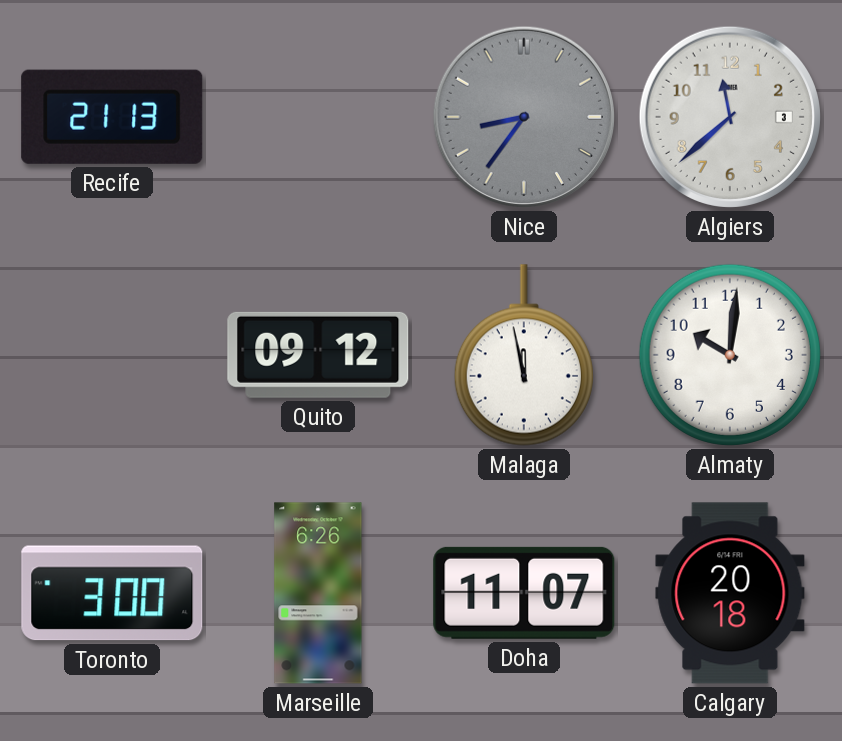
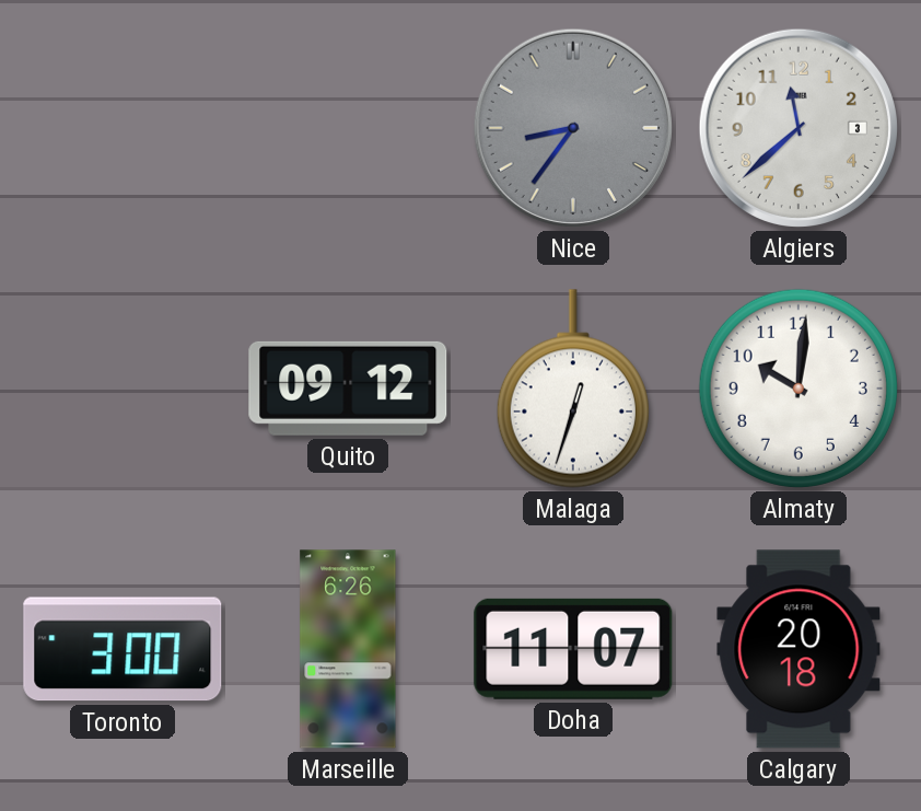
Recife: 21:13 -> none
Malaga: 11:58 -> 12:33
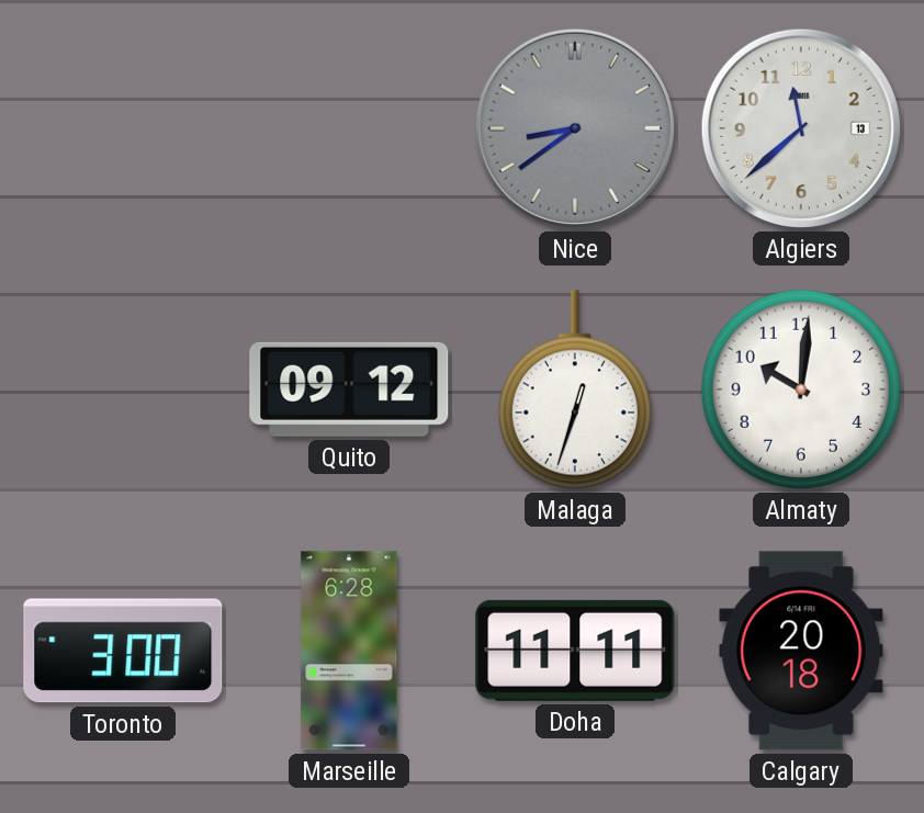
Nice: 8:36 -> 8:39
Algiers date: 3 -> 13
Marseille: 6:26 -> 6:28
Doha: 11:07 -> 11:11
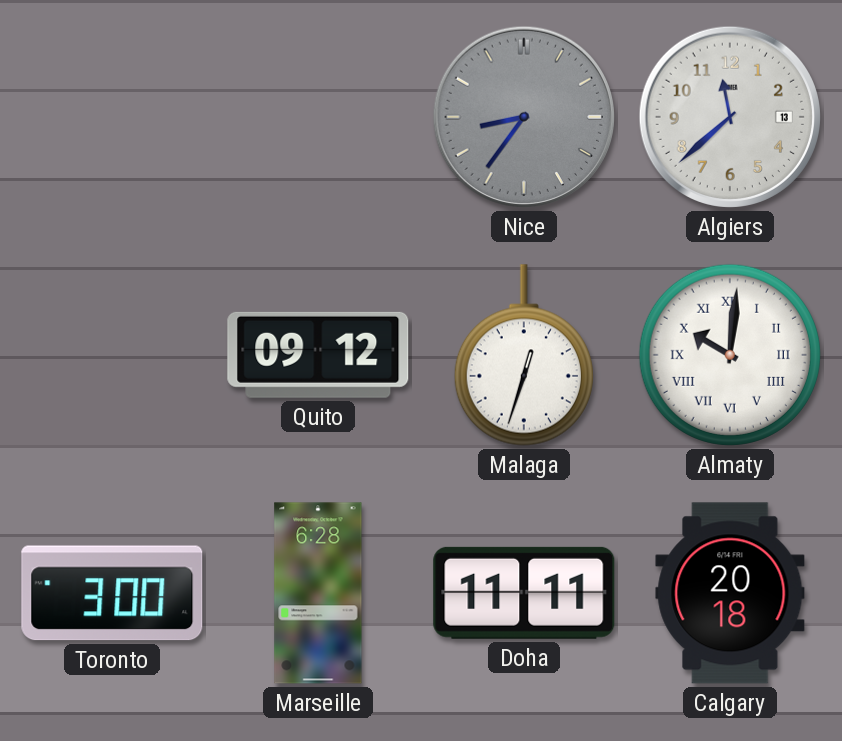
Nice: 8:39 -> 8:36
Almaty numerals: Arabic -> Roman
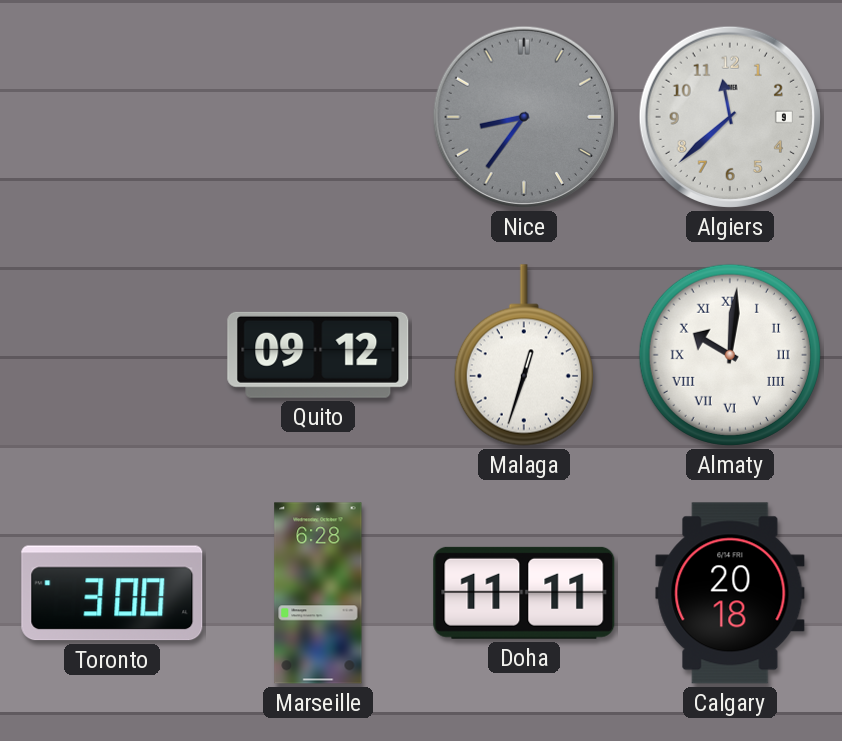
Algiers date: 13 -> 9
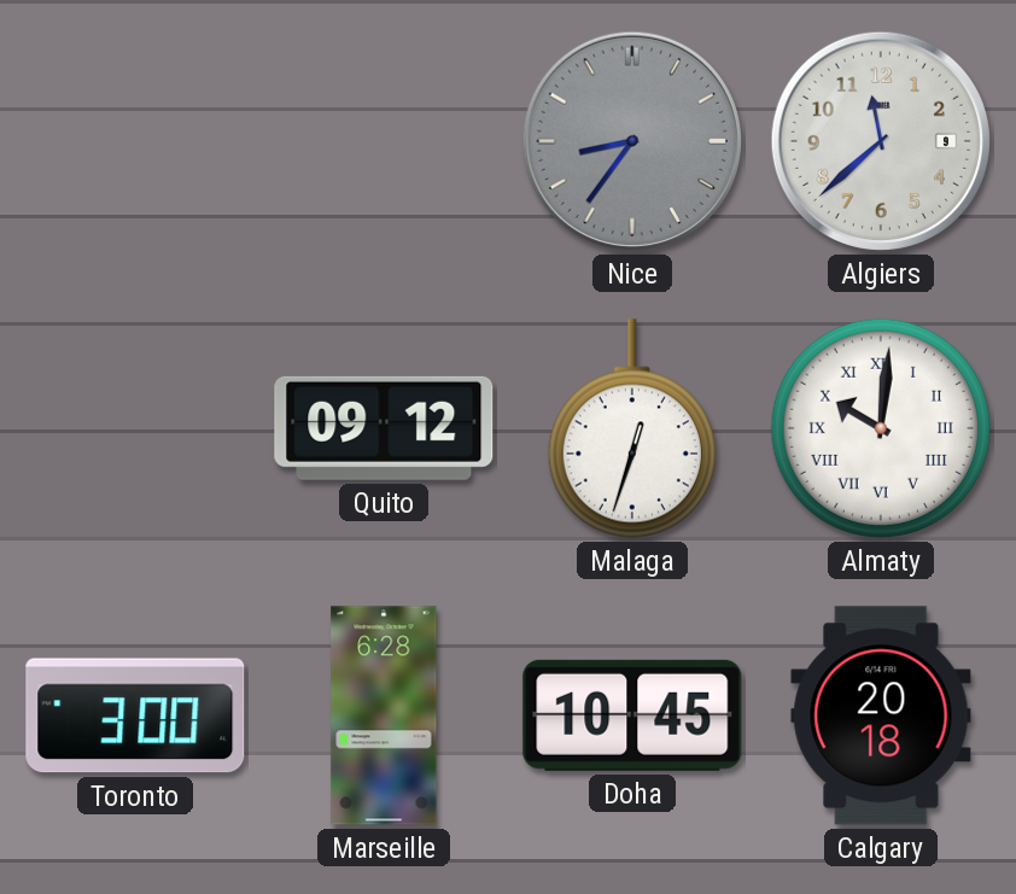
Doha: 11:11 -> 10:45
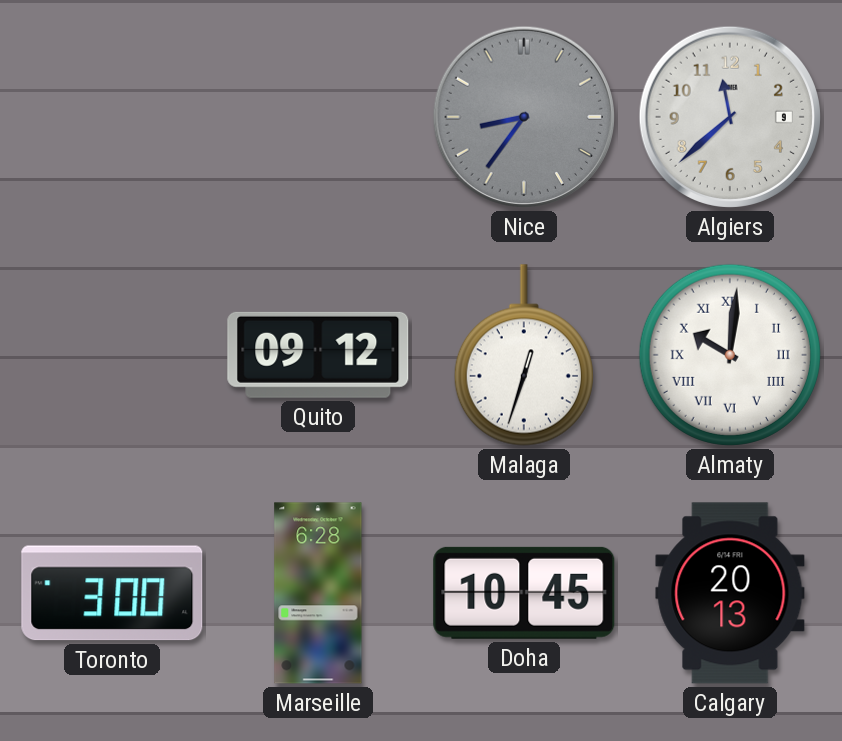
Calgary: 20:18 -> 20:13
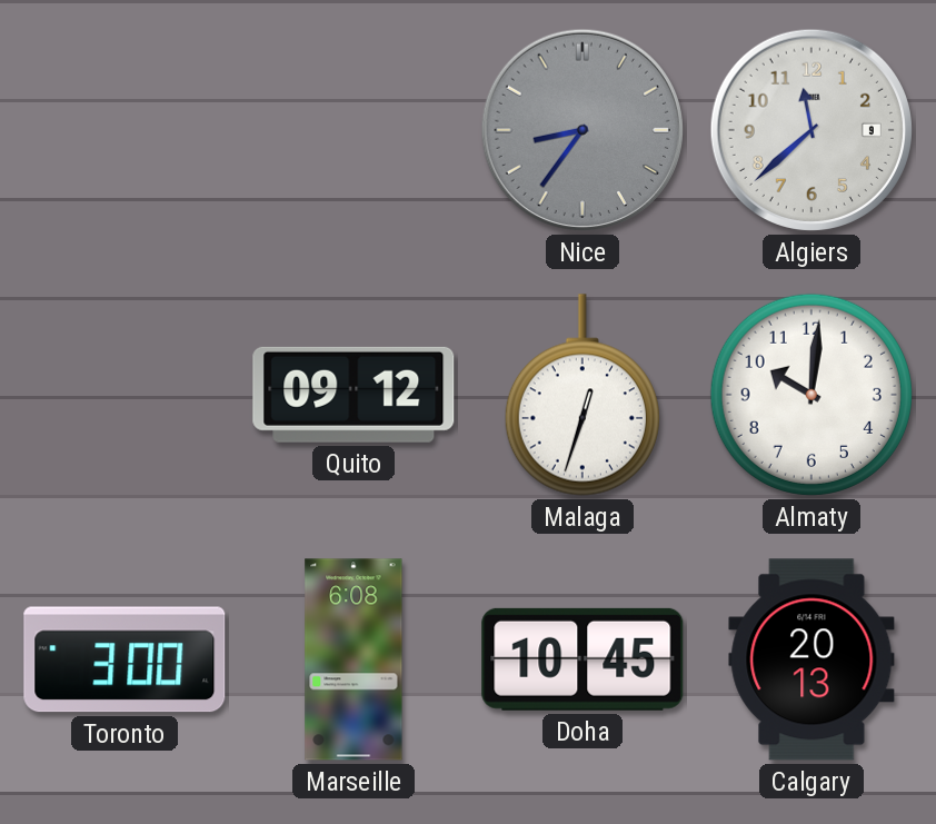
Almaty numerals: Roman -> Arabic
Marseille: 6:28 -> 6:08
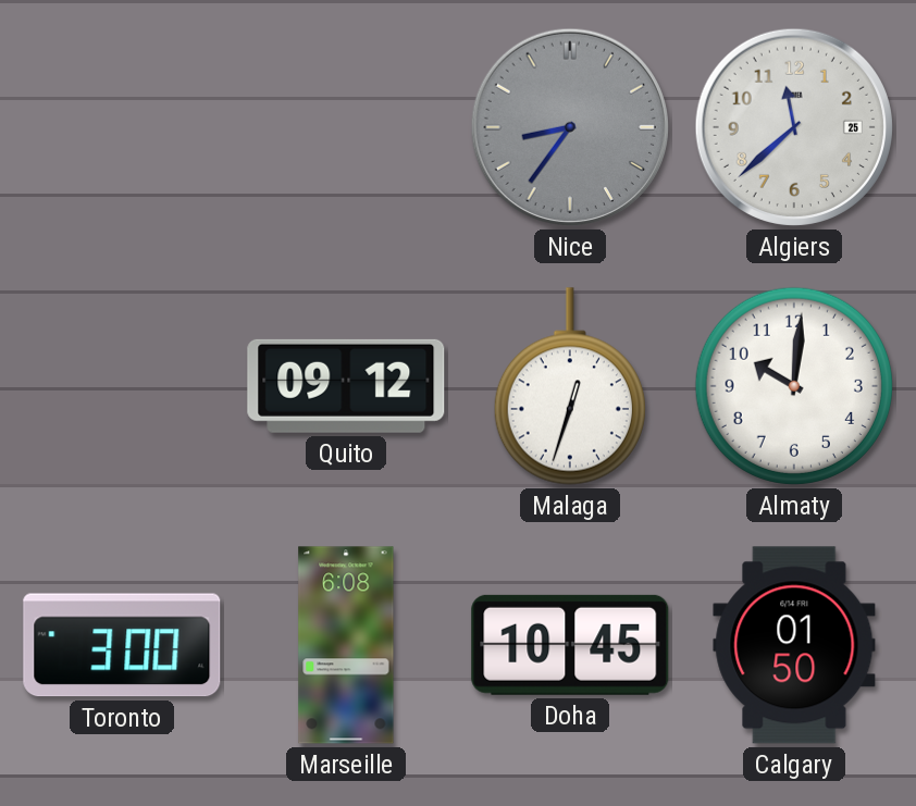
Algiers date: 9 -> 25
Calgary: 20:13 -> 01:50
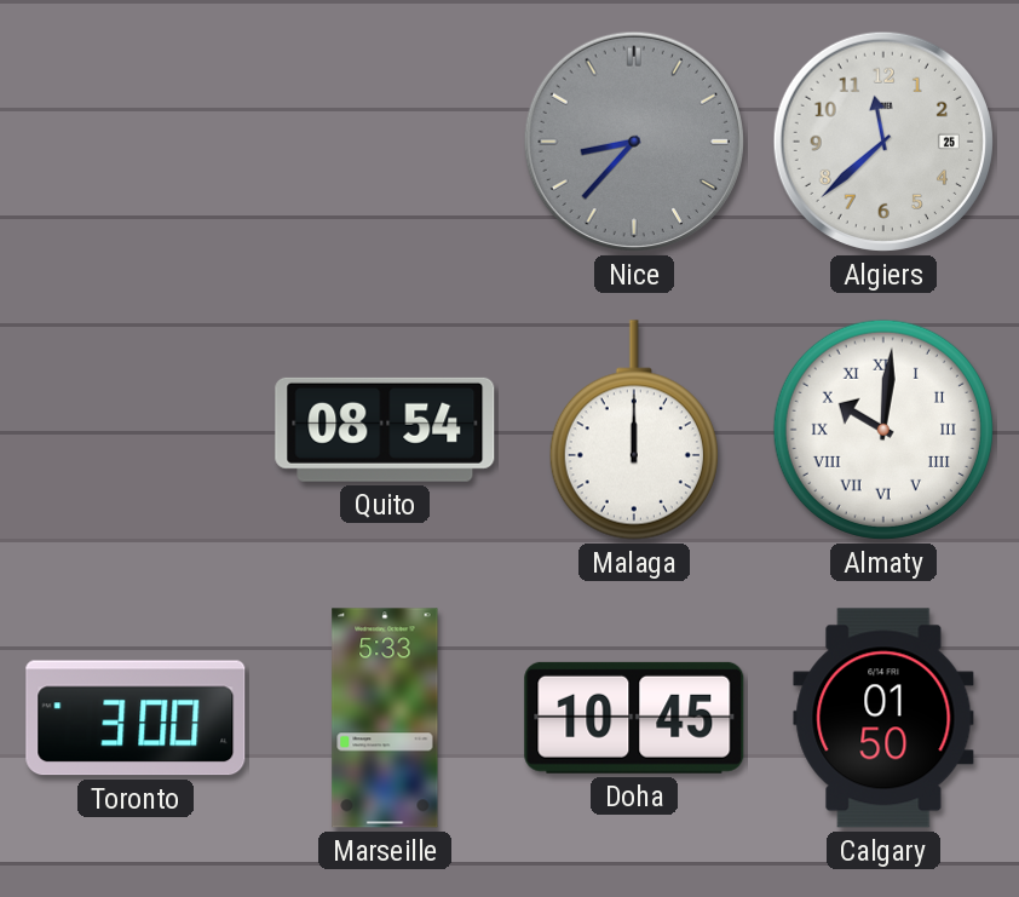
Nice: 8:36 -> 8:37
Quito: 09:12 -> 08:54
Malaga: 12:33 -> 12:00
Almaty numerals: Arabic -> Roman
Marseille: 6:08 -> 5:33
